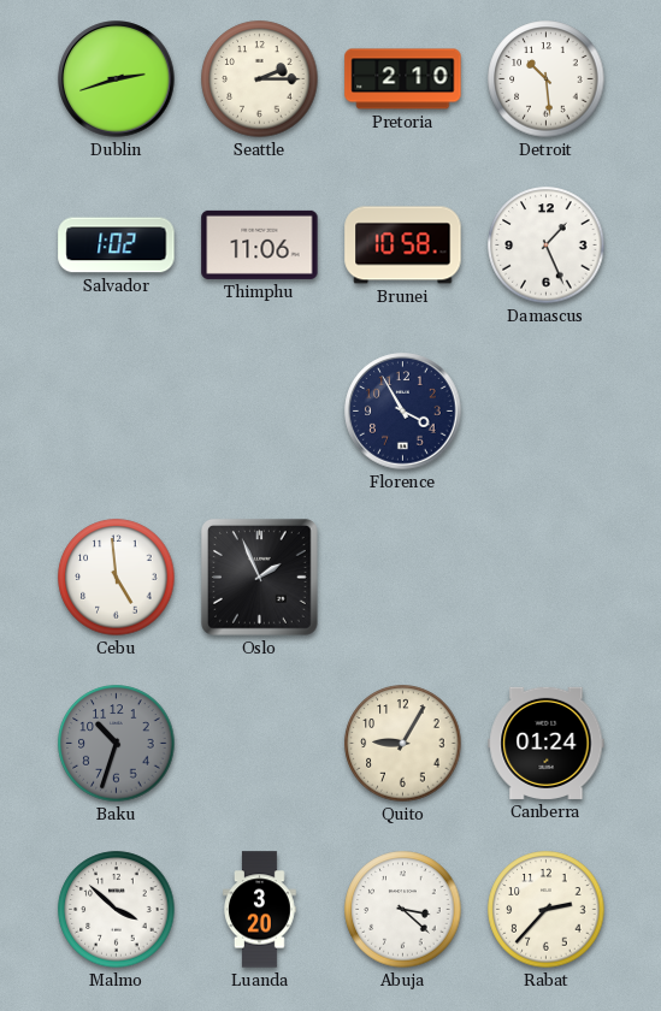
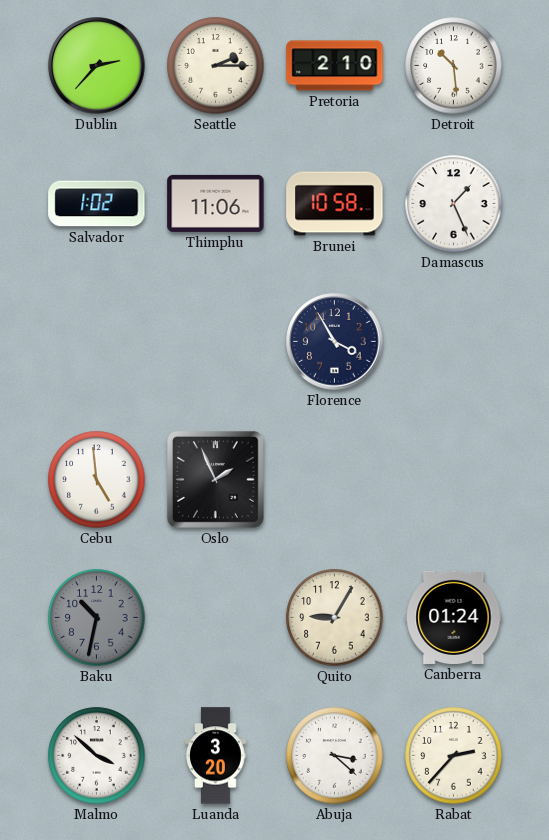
Dublin: 2:42 -> 2:37
Baku: 10:33 -> 10:32
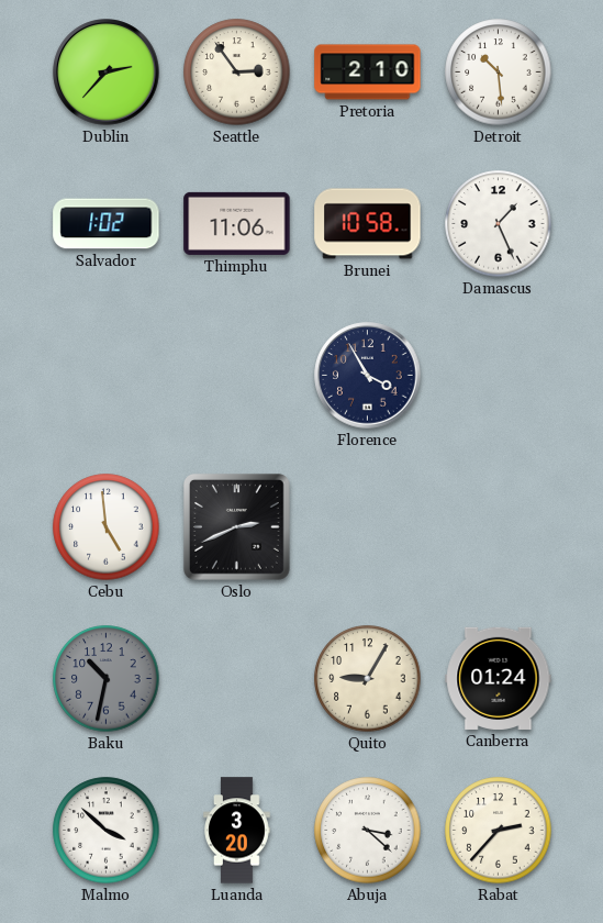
Seattle: 2:15 -> 2:54
Oslo: 1:56 -> 2:41
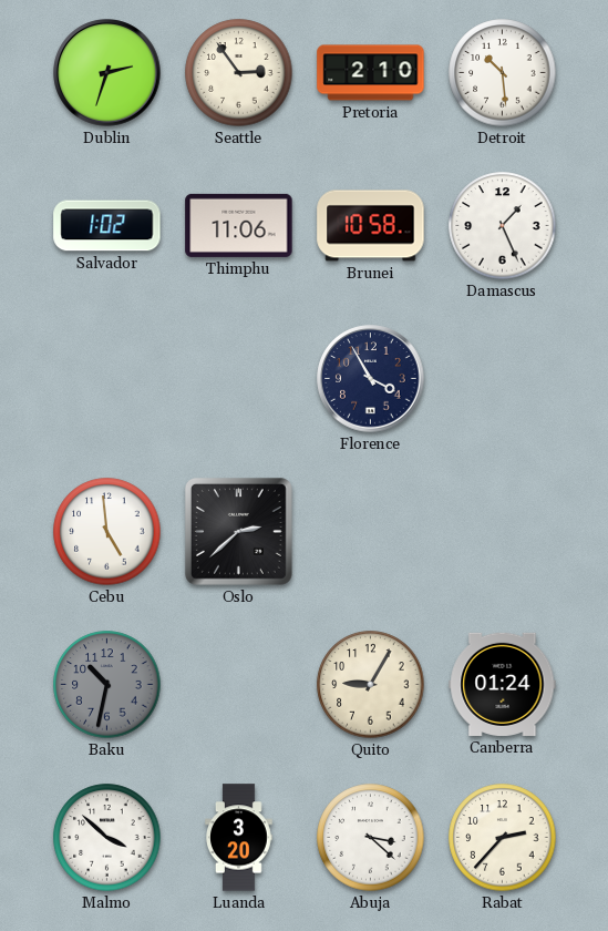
Dublin: 2:37 -> 2:33
Oslo: 2:41 -> 2:38
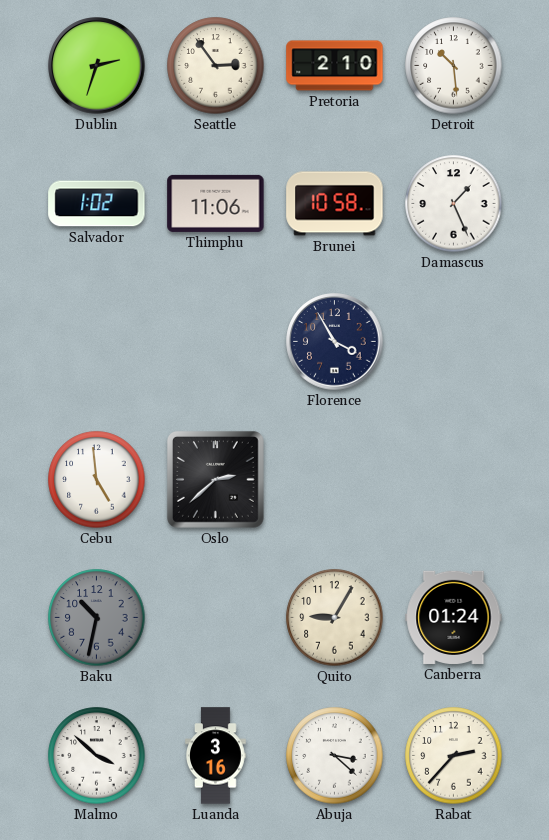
Luanda: 3:20 -> 3:16
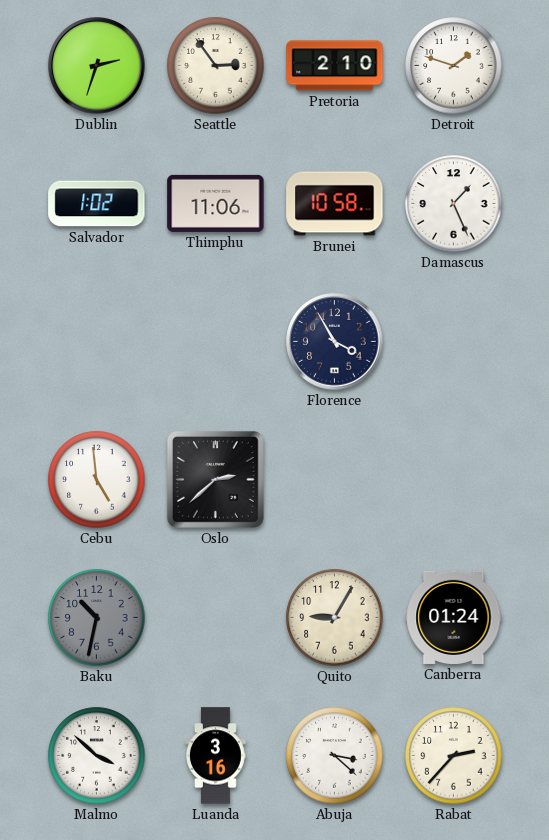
Detroit: 10:29 -> 1:48
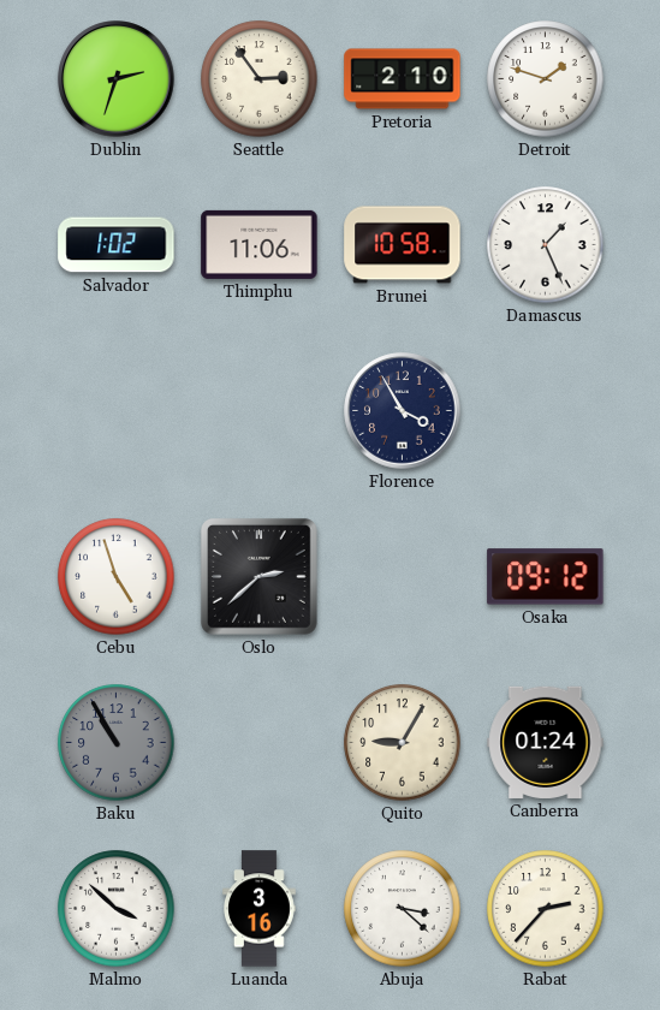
Cebu: 4:59 -> 4:57
Osaka: none -> 09:12
Baku: 10:32 -> 10:55
